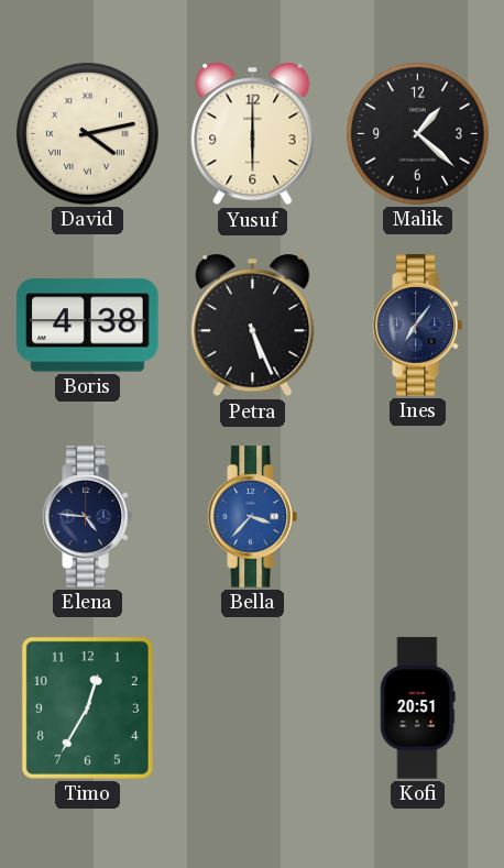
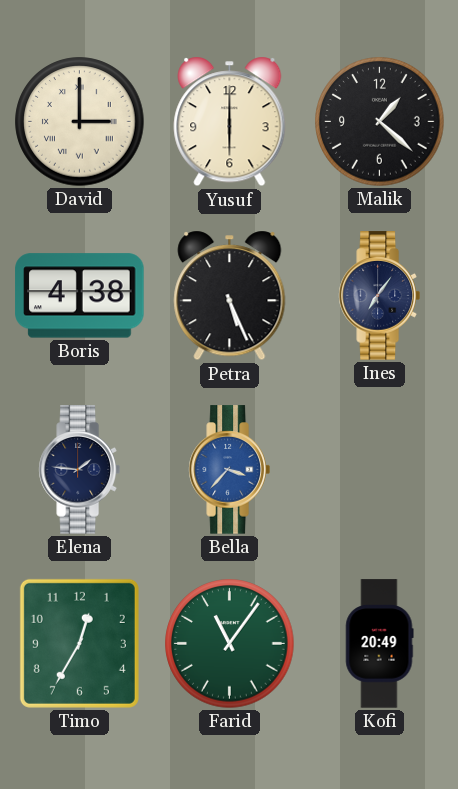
David: 4:13 -> 3:00
Elena: 4:46 -> 1:46
Farid: none -> 11:06
Kofi: 20:51 -> 20:49
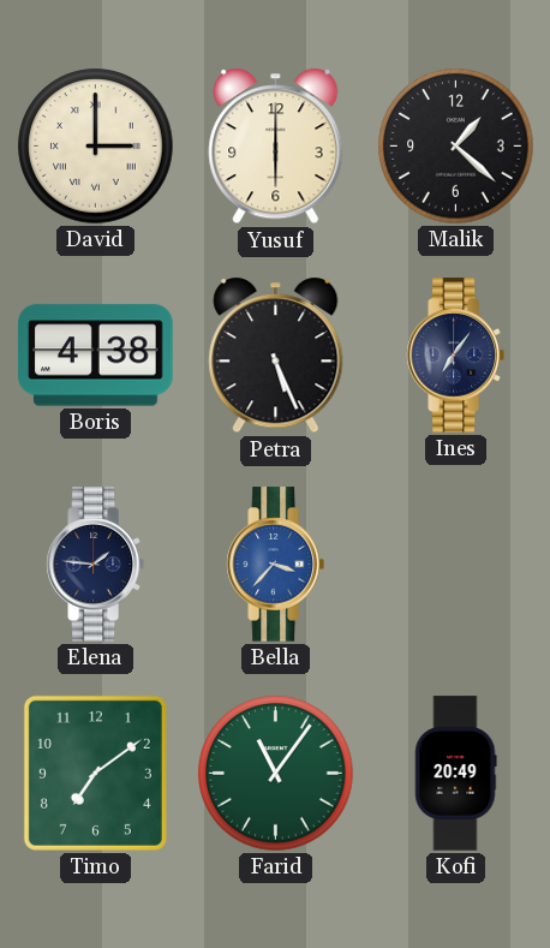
Timo: 12:35 -> 7:09
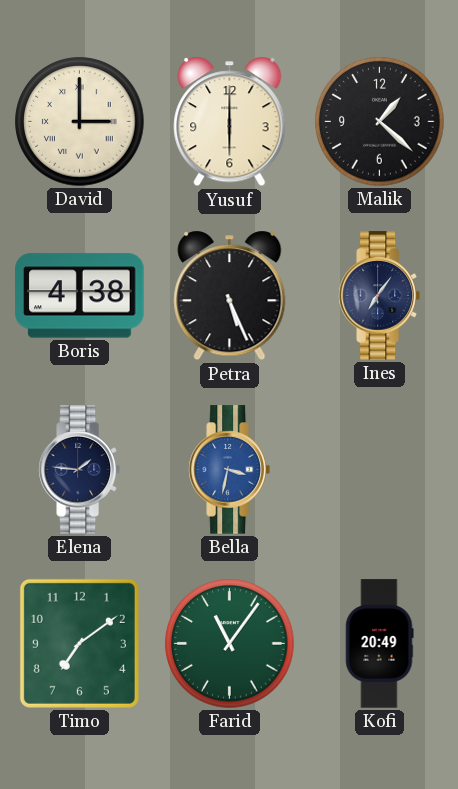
Bella: 3:37 -> 3:32
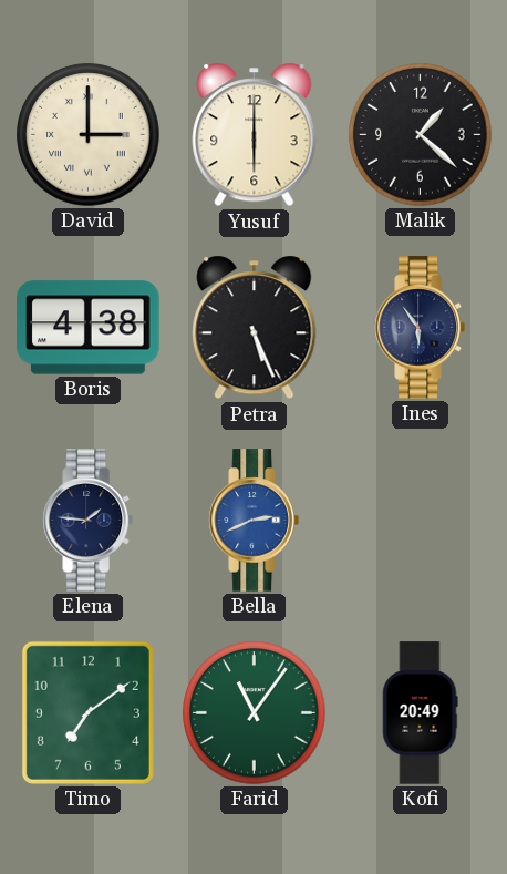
Ines: 7:06 -> 5:54
Bella: 3:32 -> 2:41
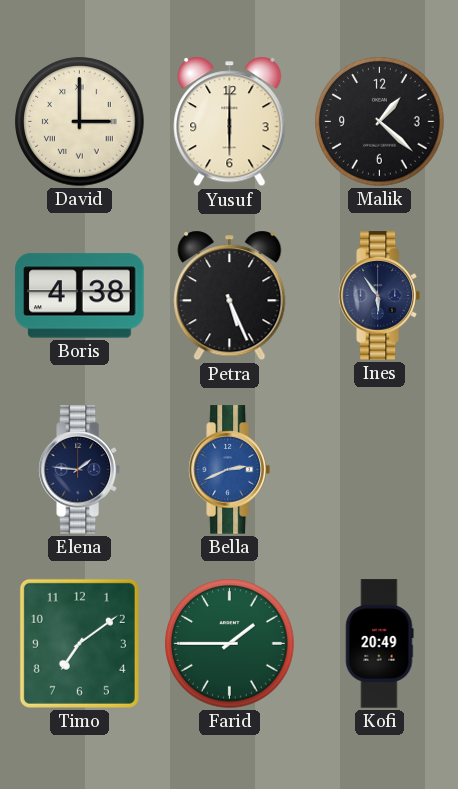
Farid: 11:06 -> 1:45
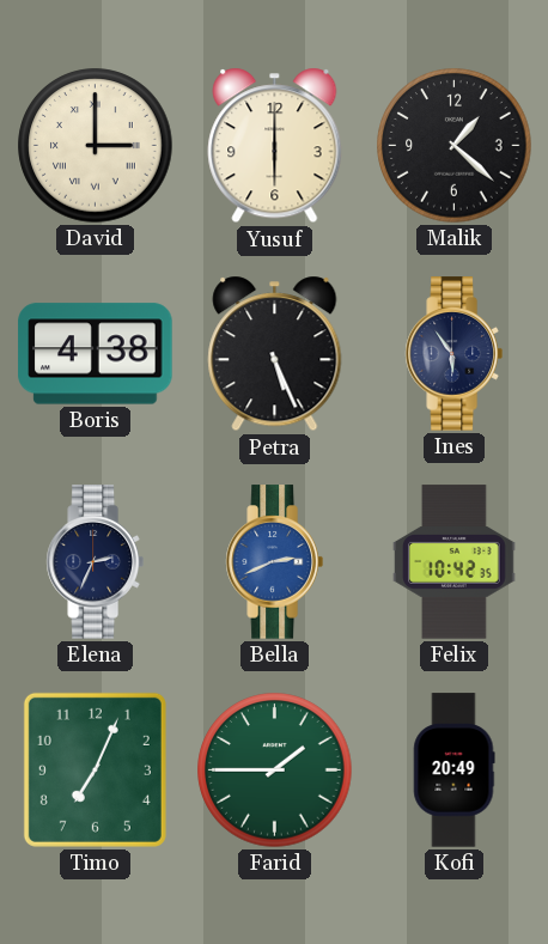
Elena: 1:46 -> 2:34
Felix: none -> 10:42
Timo: 7:09 -> 7:04
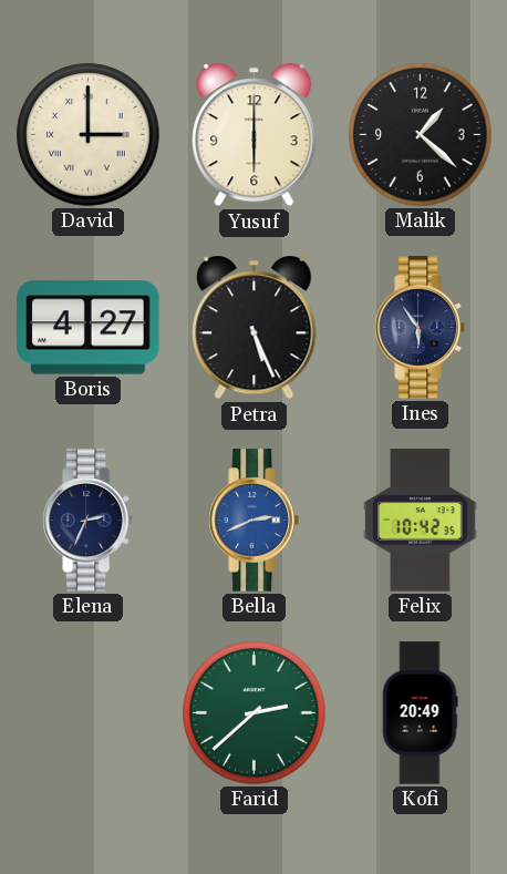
Boris: 4:38 -> 4:27
Timo: 7:04 -> none
Farid: 1:45 -> 2:38
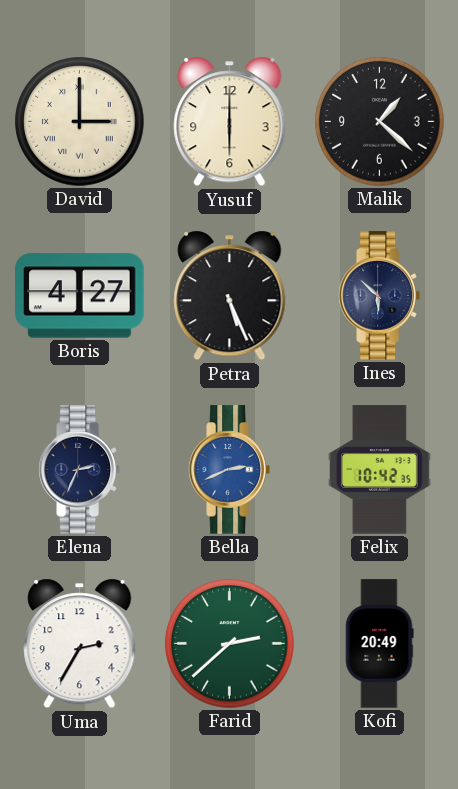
Ines: 5:54 -> 5:52
Uma: none -> 2:35
